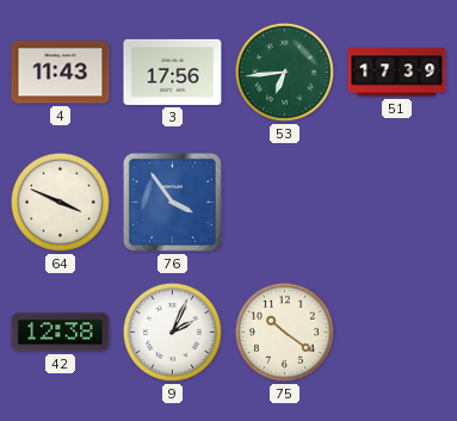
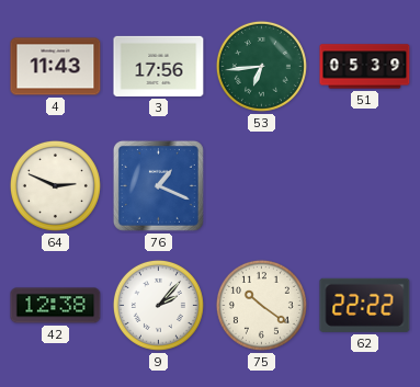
51: 17:39 -> 05:39
64: 3:49 -> 2:49
76: 3:54 -> 1:19
9: 2:04 -> 2:07
62: none -> 22:22
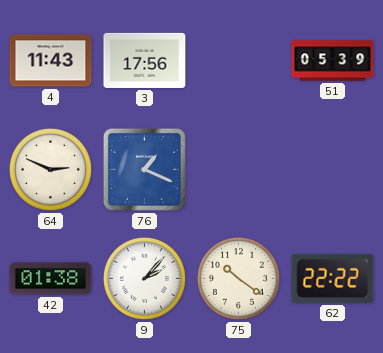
53: 6:44 -> none
42: 12:38 -> 01:38
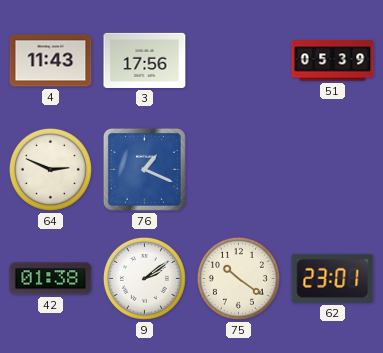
9: 2:07 -> 2:09
62: 22:22 -> 23:01
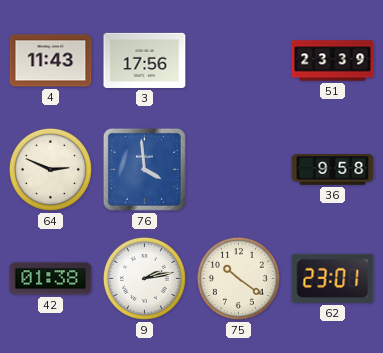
51: 05:39 -> 23:39
76: 1:19 -> 3:59
36: none -> 9:58
9: 2:09 -> 2:13
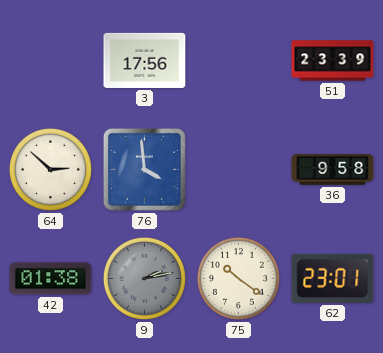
4: 11:43 -> none
64: 2:49 -> 2:52
9 dial: white -> grey
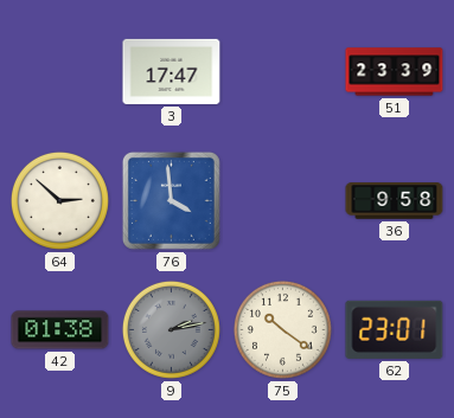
3: 17:56 -> 17:47
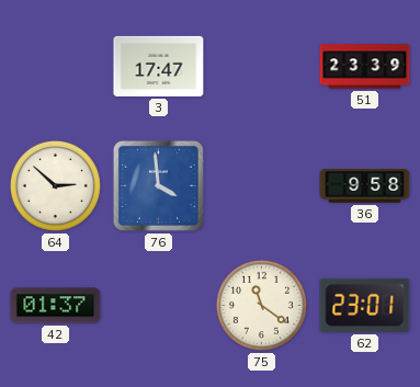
42: 01:38 -> 01:37
9: 2:13 -> none
75: 10:21 -> 11:21
